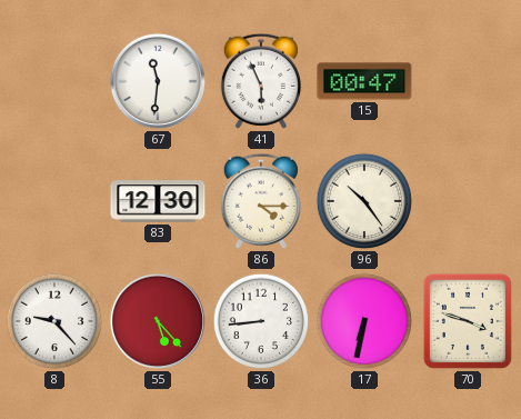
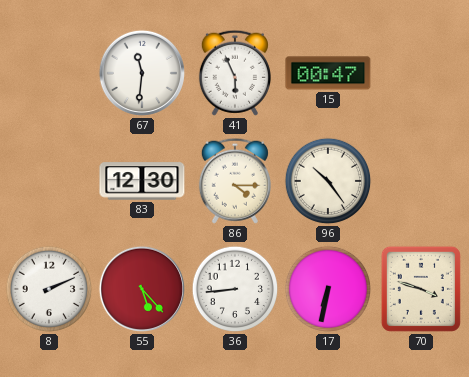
8: 9:23 -> 2:11
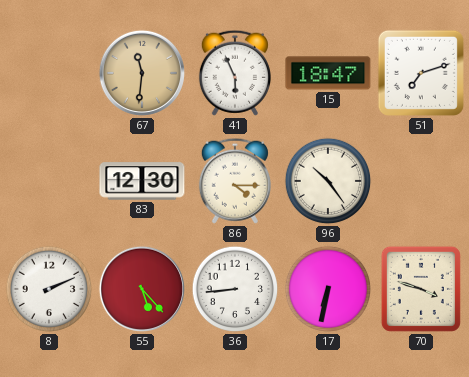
67 dial: white -> champagne
15: 00:47 -> 18:47
51: none -> 7:12
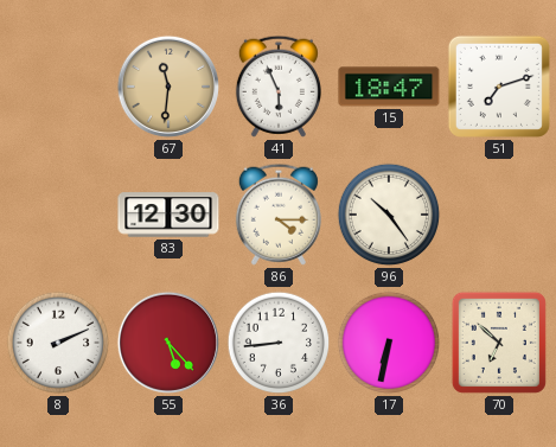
70: 3:48 -> 6:52
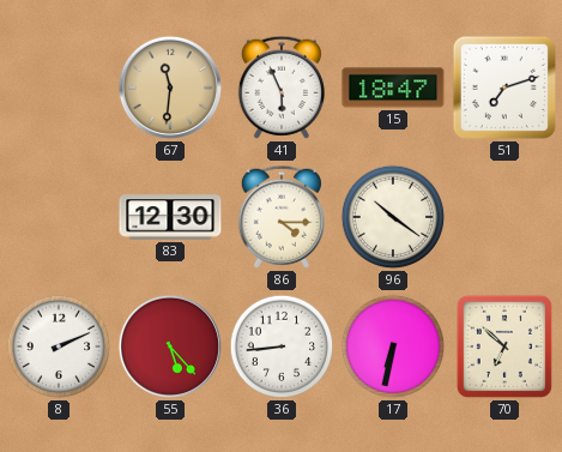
96: 10:24 -> 10:21
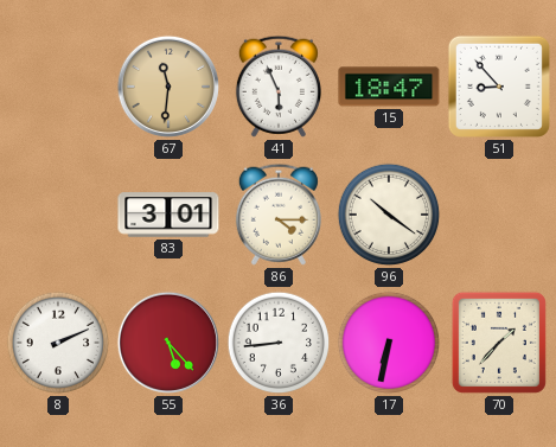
51: 7:12 -> 8:53
83: 12:30 -> 3:01
70: 6:52 -> 1:37
